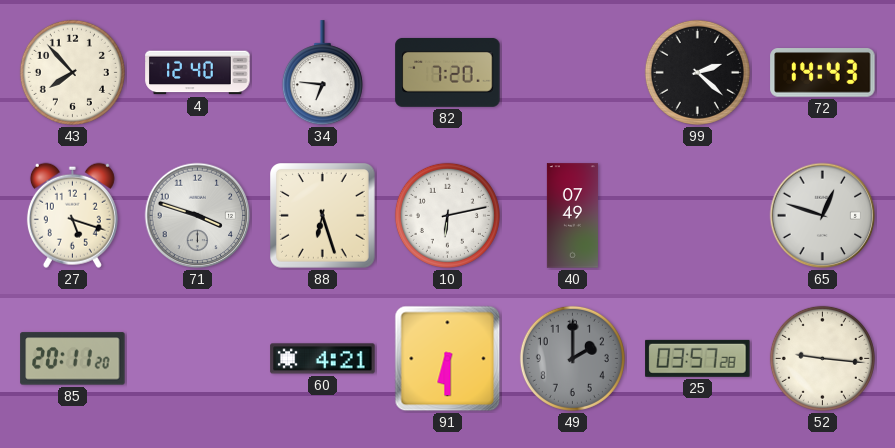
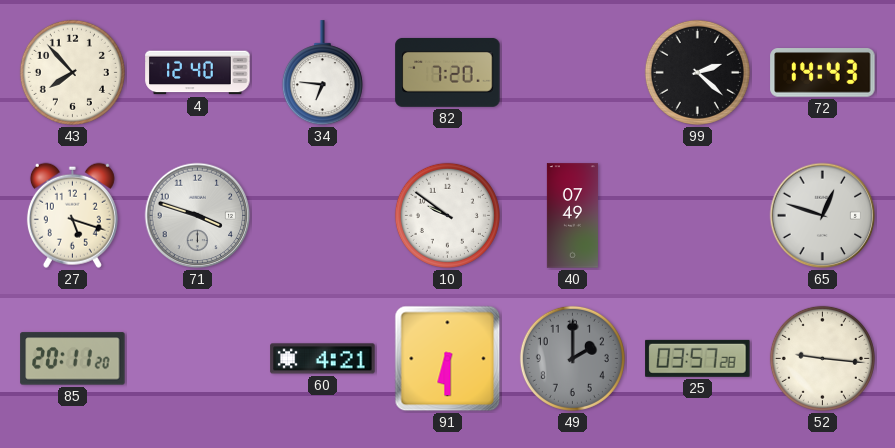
88: 6:27 -> none
10: 6:13 -> 9:51
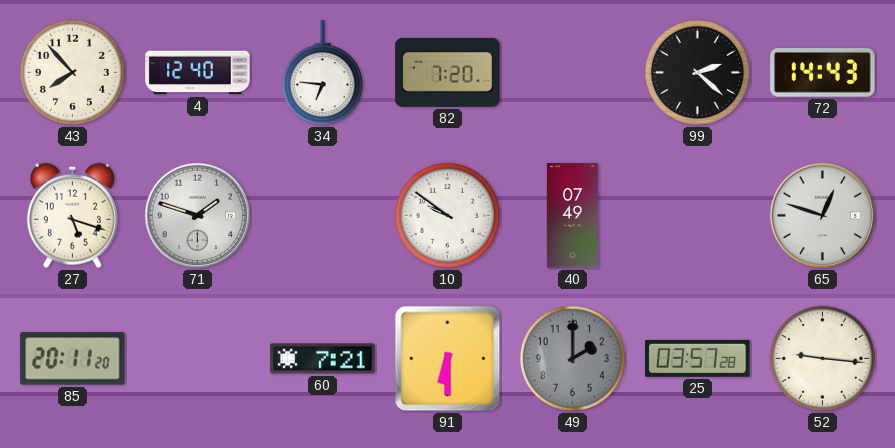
71: 3:48 -> 1:48
60: 4:21 -> 7:21
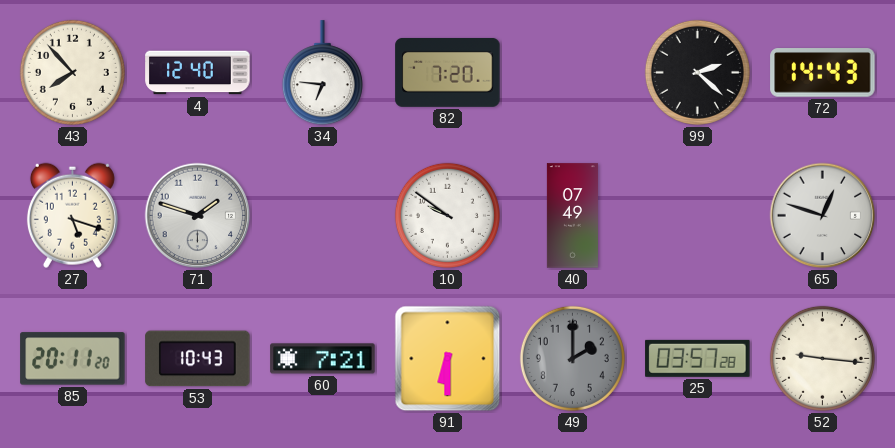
53: none -> 10:43
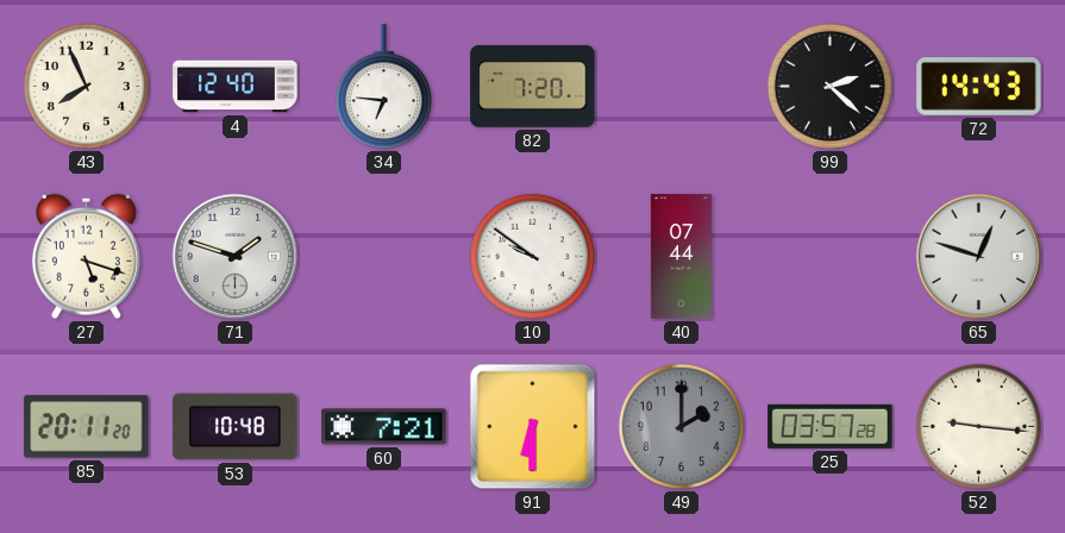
43: 7:53 -> 7:56
40: 07:49 -> 07:44
53: 10:43 -> 10:48
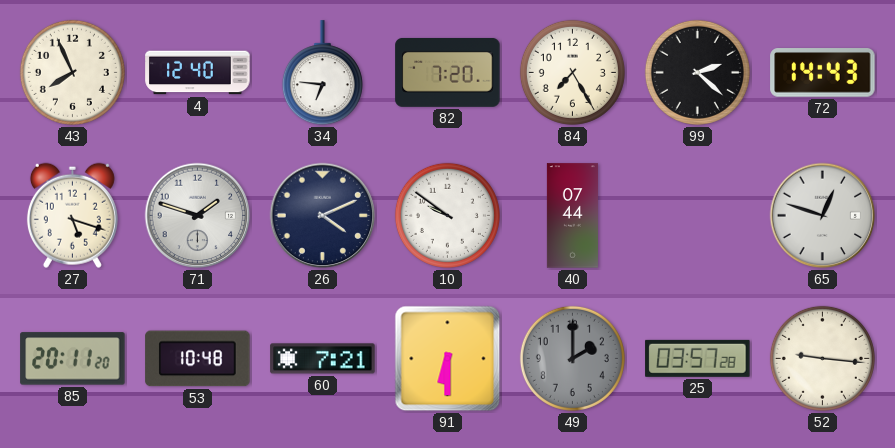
84: none -> 7:25
26: none -> 4:11
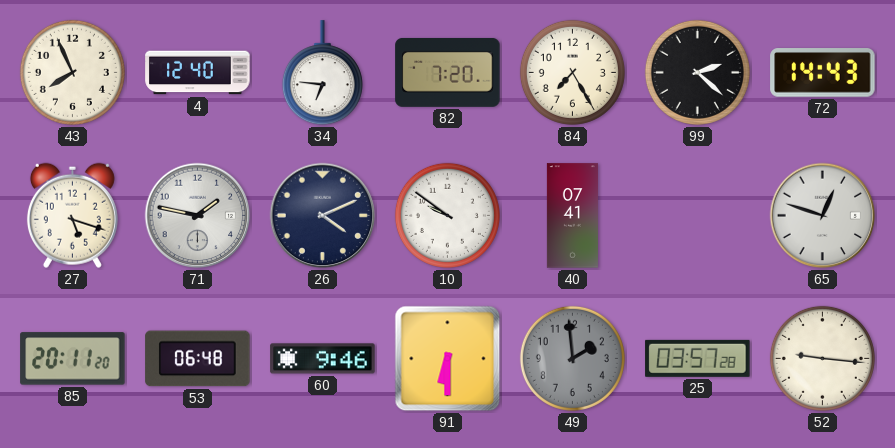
71: 1:48 -> 1:47
40: 07:44 -> 07:41
53: 10:48 -> 06:48
60: 7:21 -> 9:46
49: 2:00 -> 1:59
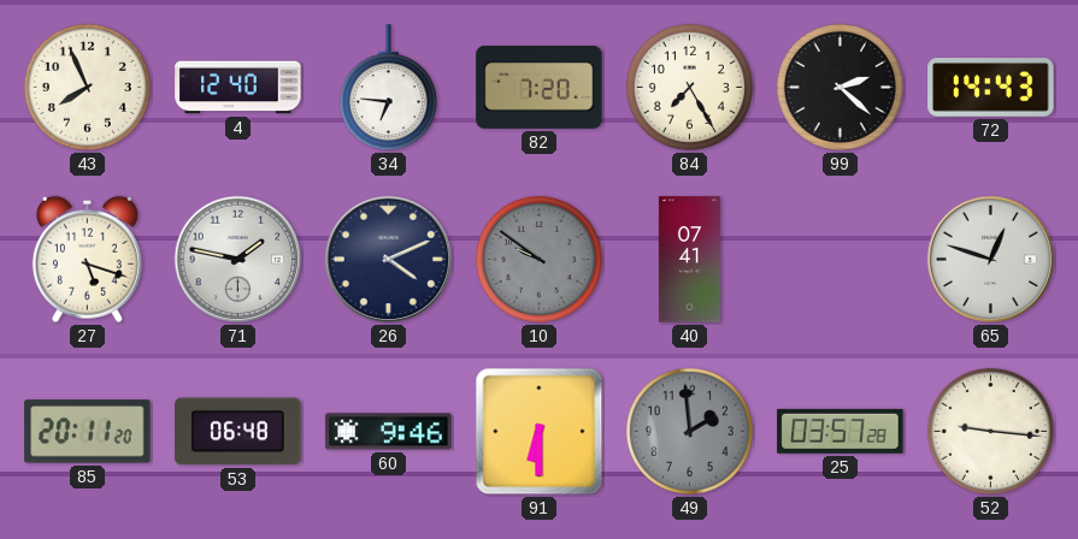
10 dial: white -> grey
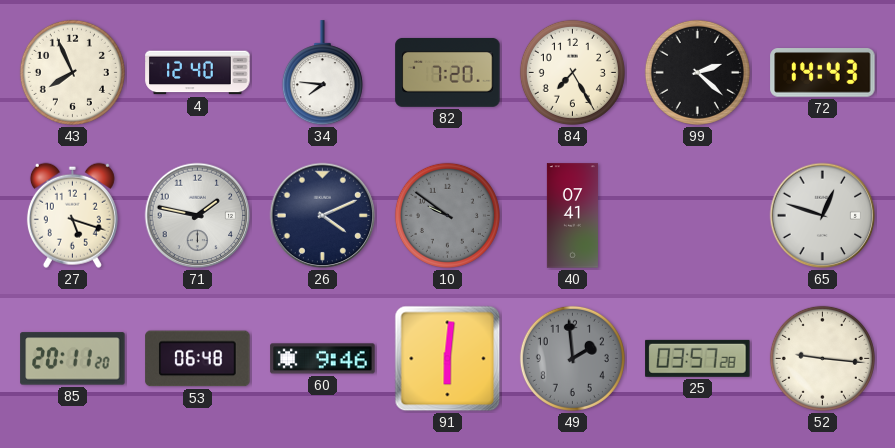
34: 6:46 -> 7:46
91: 6:30 -> 6:01
